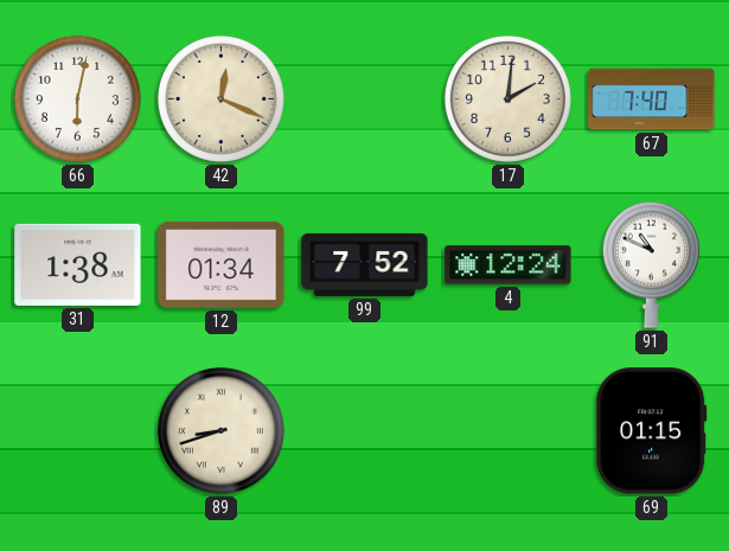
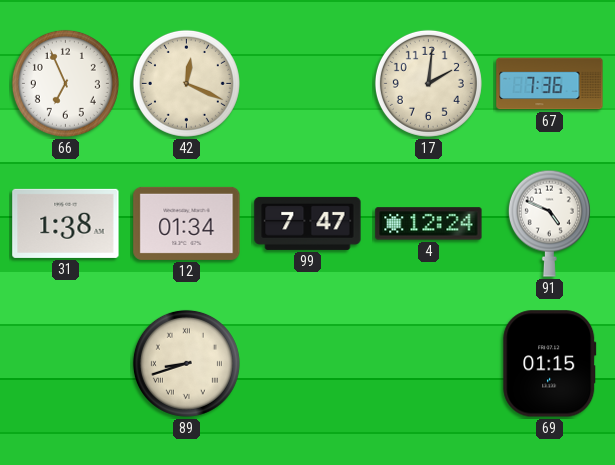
66: 6:02 -> 6:56
67: 7:40 -> 7:36
99: 7:52 -> 7:47
91: 10:49 -> 4:49
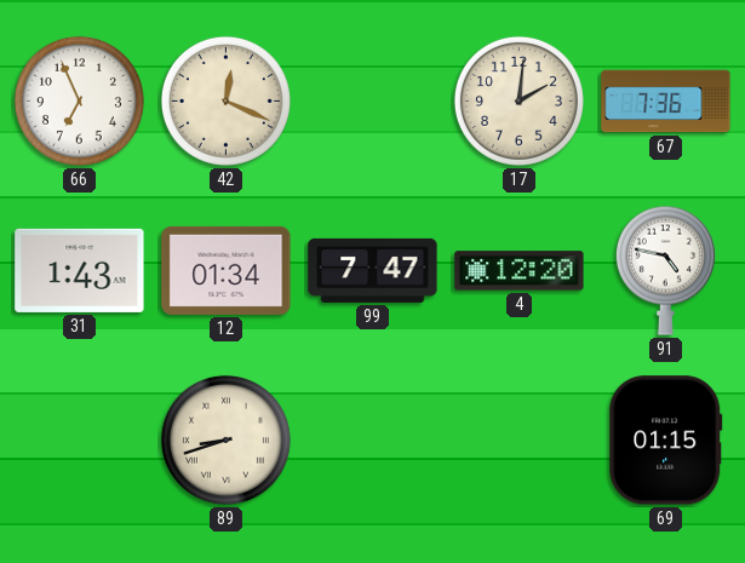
31: 1:38 -> 1:43
4: 12:24 -> 12:20
91: 4:49 -> 4:47
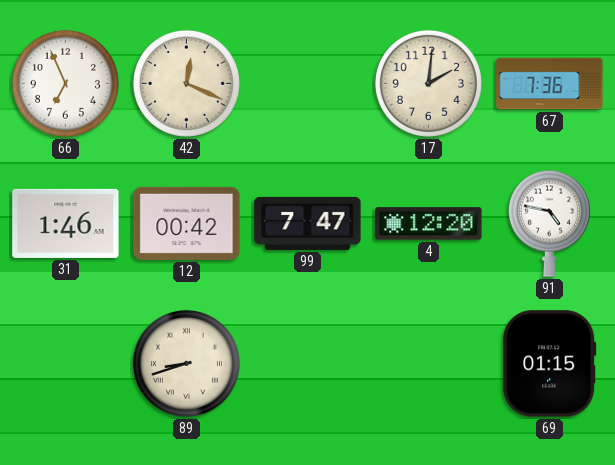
31: 1:43 -> 1:46
12: 01:34 -> 00:42
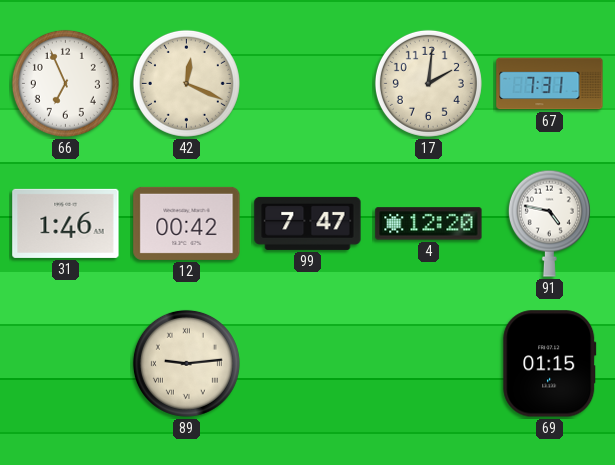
67: 7:36 -> 7:31
89: 8:42 -> 9:14
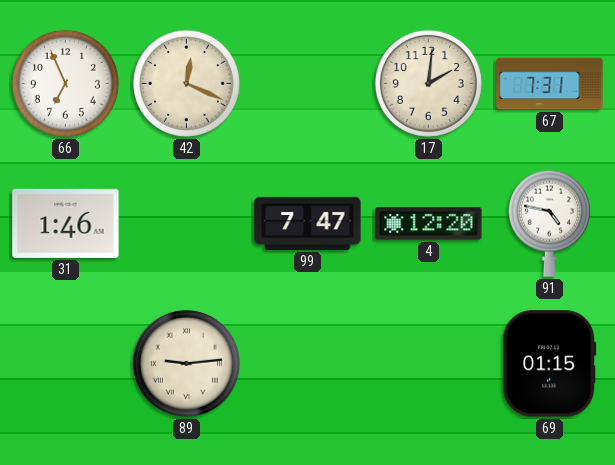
12: 00:42 -> none
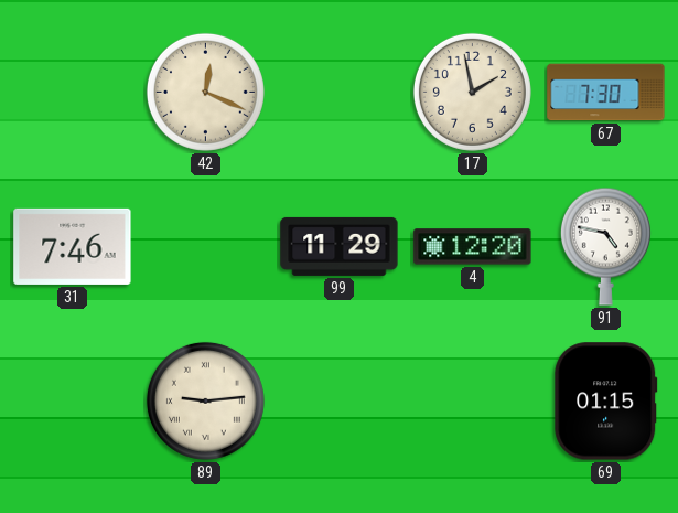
66: 6:56 -> none
17: 2:01 -> 1:58
67: 7:31 -> 7:30
31: 1:46 -> 7:46
99: 7:47 -> 11:29
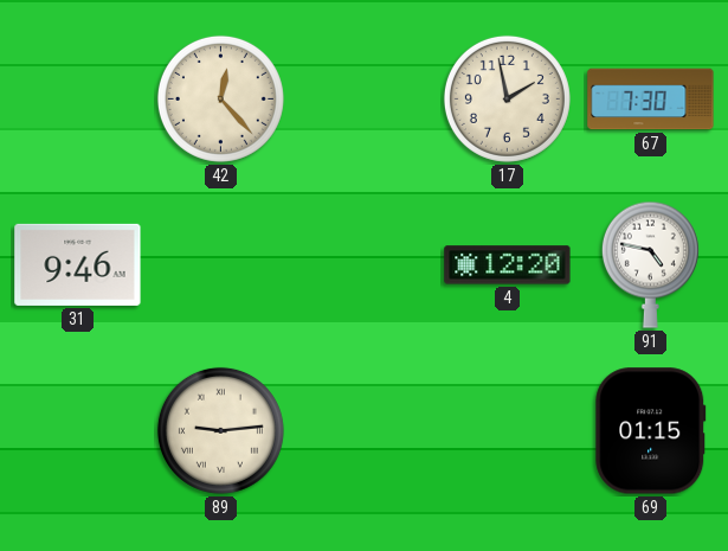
42: 12:19 -> 12:23
31: 7:46 -> 9:46
99: 11:29 -> none
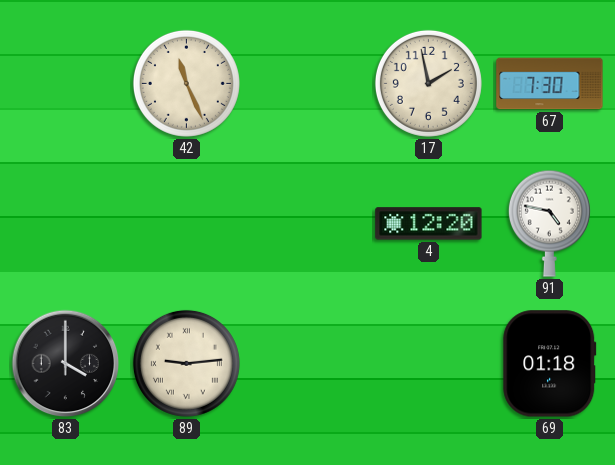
42: 12:23 -> 11:26
31: 9:46 -> none
83: none -> 4:00
69: 01:15 -> 01:18
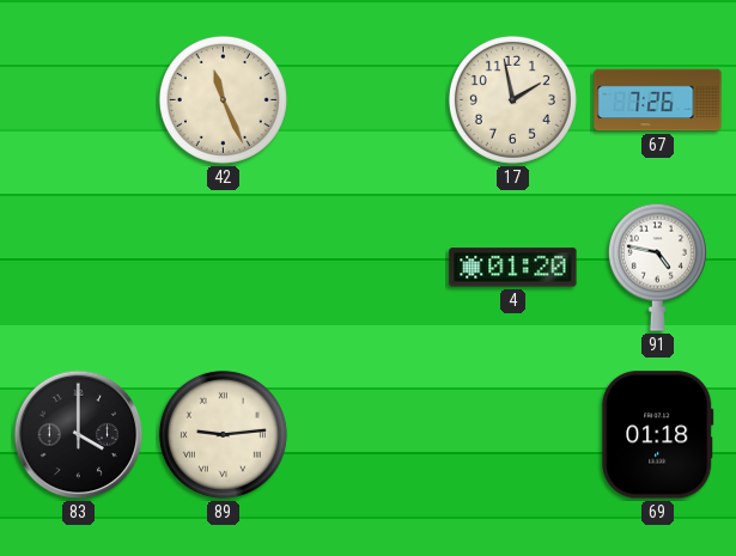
67: 7:30 -> 7:26
4: 12:20 -> 01:20
